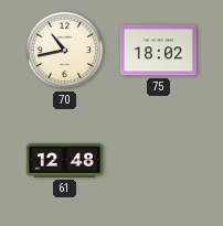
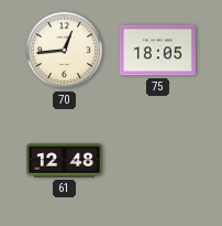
70: 10:43 -> 12:44
75: 18:02 -> 18:05
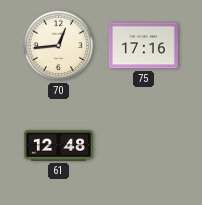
75: 18:05 -> 17:16
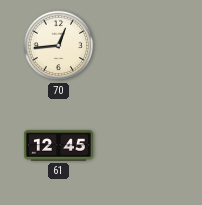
75: 17:16 -> none
61: 12:48 -> 12:45
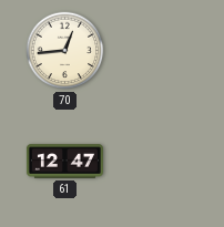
61: 12:45 -> 12:47
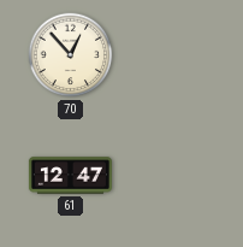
70: 12:44 -> 12:53
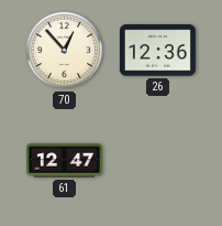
26: none -> 12:36
